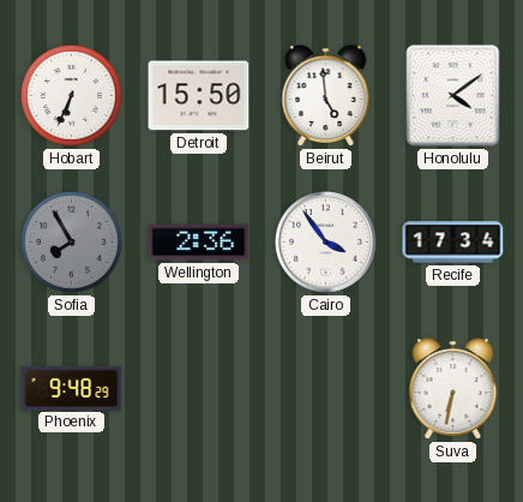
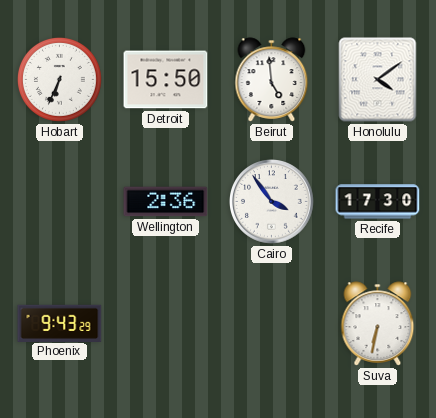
Sofia: 7:55 -> none
Recife: 17:34 -> 17:30
Phoenix: 9:48 -> 9:43
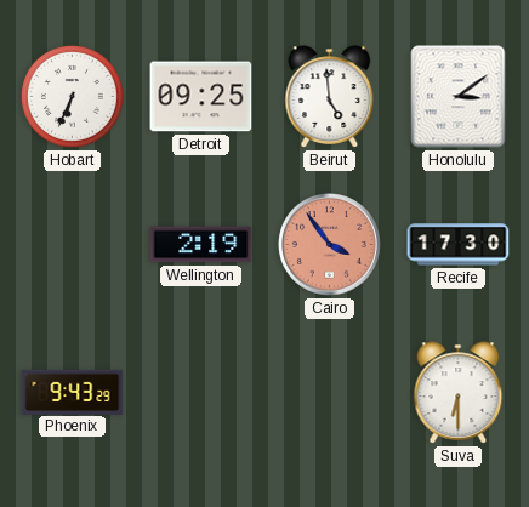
Detroit: 15:50 -> 09:25
Honolulu: 4:09 -> 3:09
Wellington: 2:36 -> 2:19
Cairo dial: white -> salmon
Suva: 6:32 -> 6:30
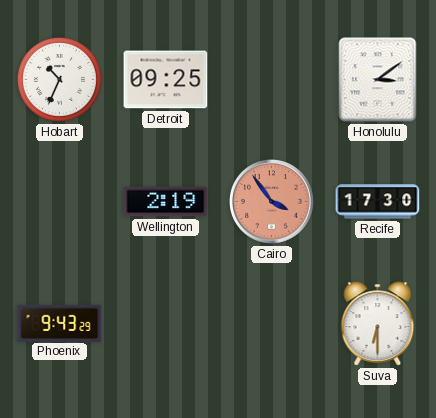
Hobart: 6:34 -> 10:34
Beirut: 4:59 -> none
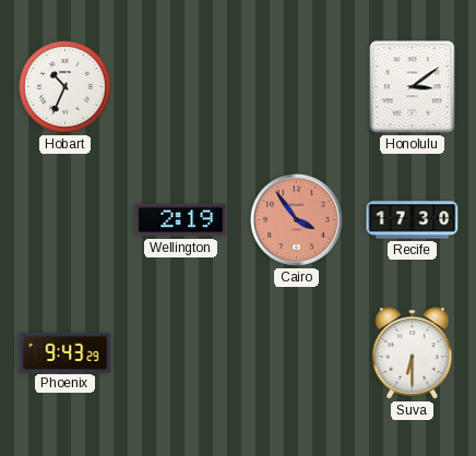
Detroit: 09:25 -> none
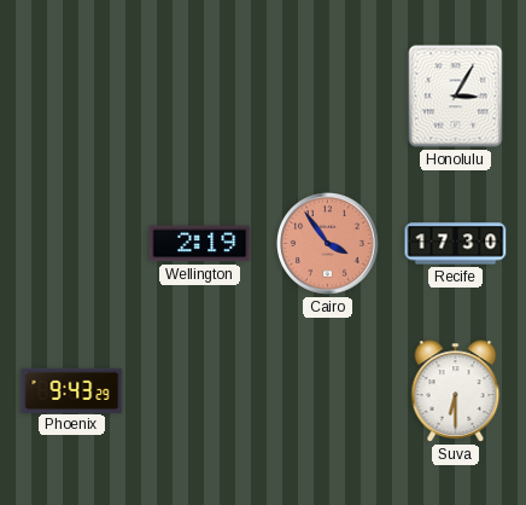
Hobart: 10:34 -> none
Honolulu: 3:09 -> 3:05
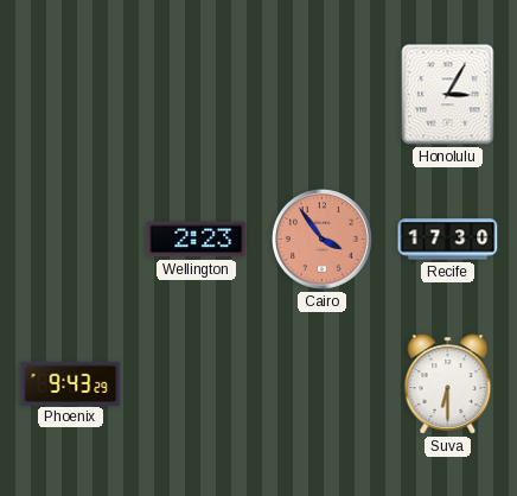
Wellington: 2:19 -> 2:23
